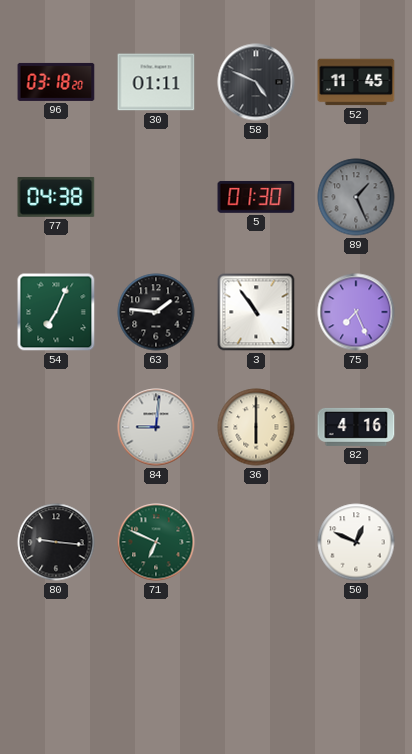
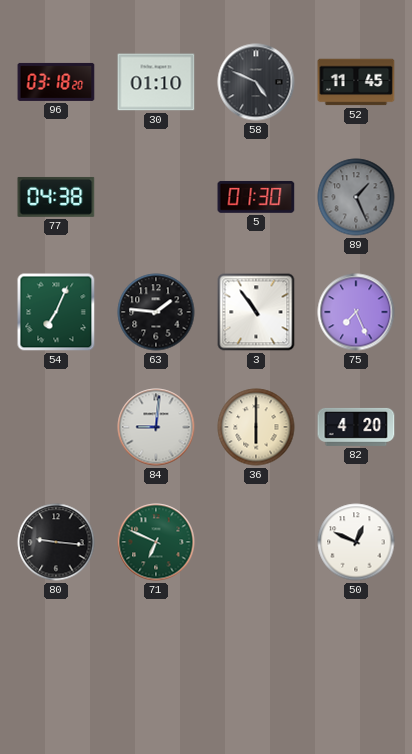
30: 01:11 -> 01:10
82: 4:16 -> 4:20
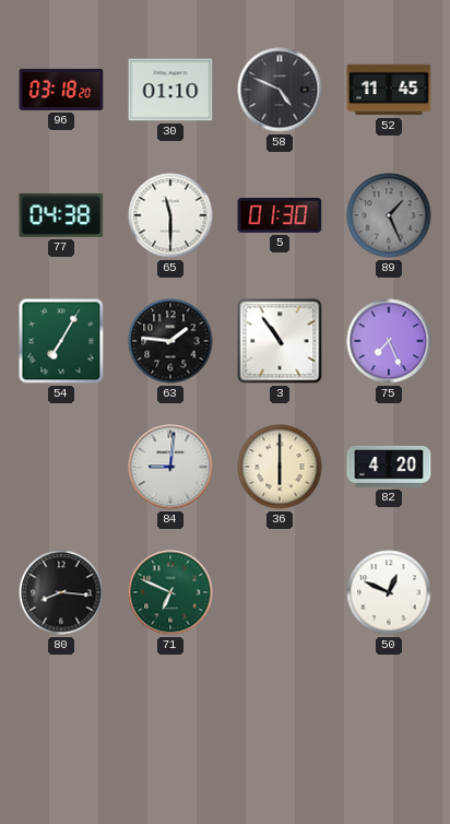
65: none -> 11:30
54: 7:04 -> 7:05
80: 9:16 -> 8:16
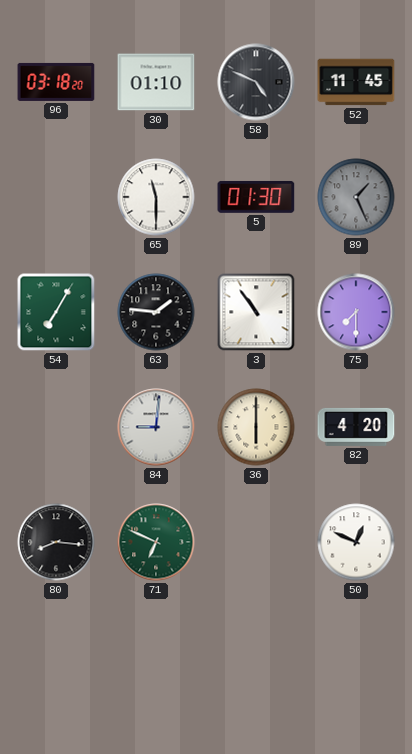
77: 04:38 -> none
75: 7:26 -> 7:30
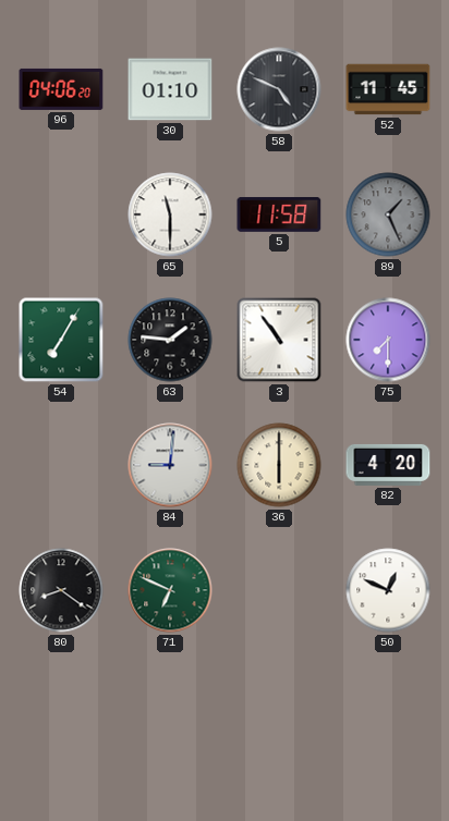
96: 03:18 -> 04:06
5: 01:30 -> 11:58
80: 8:16 -> 8:21
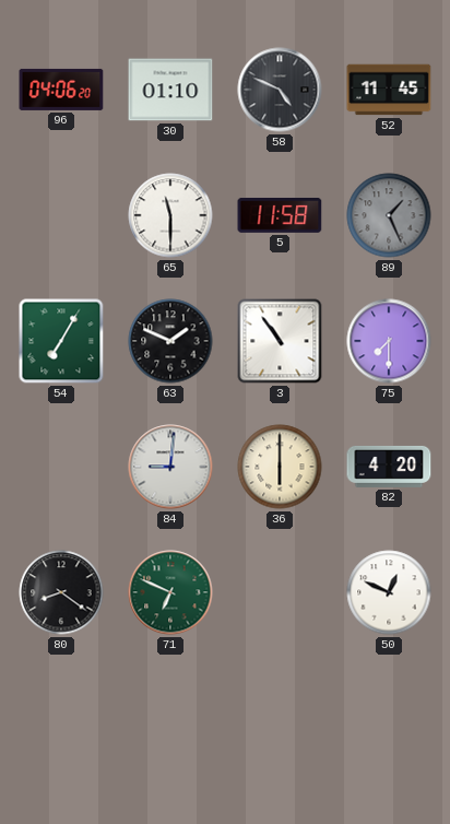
63: 1:46 -> 1:49
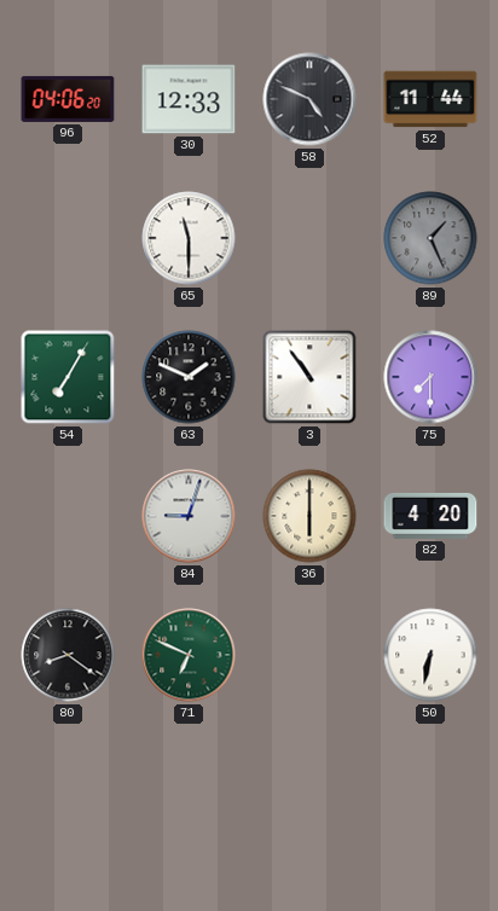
30: 01:10 -> 12:33
52: 11:45 -> 11:44
5: 11:58 -> none
84: 9:01 -> 9:03
50: 12:49 -> 6:32
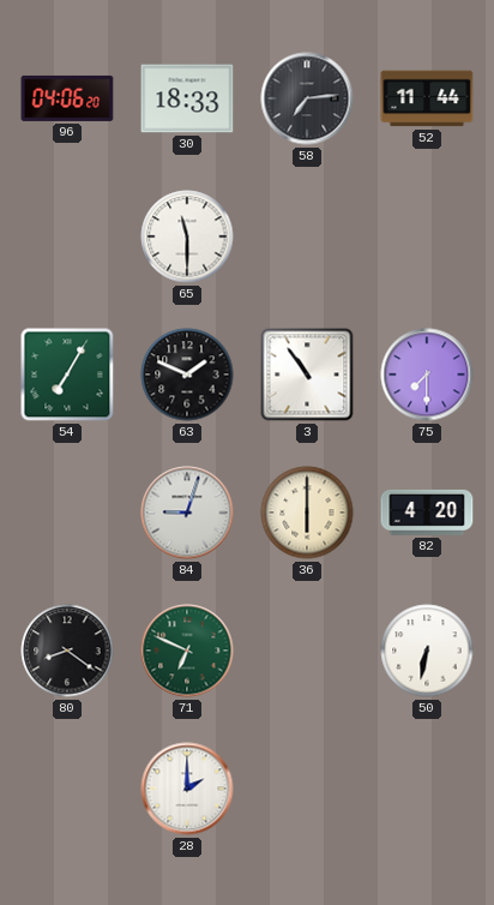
30: 12:33 -> 18:33
58: 4:49 -> 7:14
89: 1:26 -> none
28: none -> 2:00
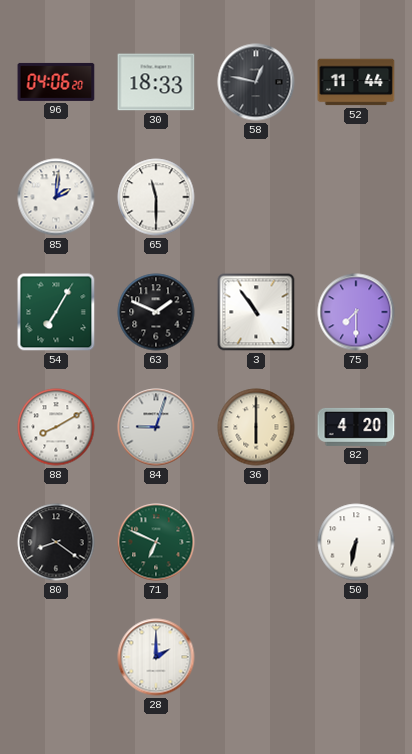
58: 7:14 -> 12:47
85: none -> 2:01
88: none -> 8:10
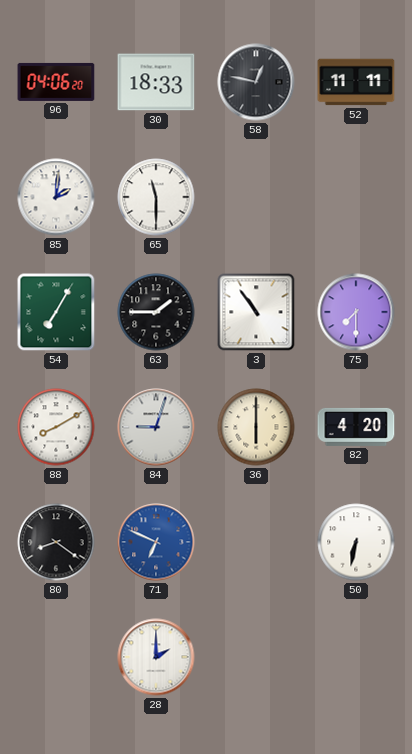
52: 11:44 -> 11:11
63: 1:49 -> 1:45
71 dial: green -> blue
